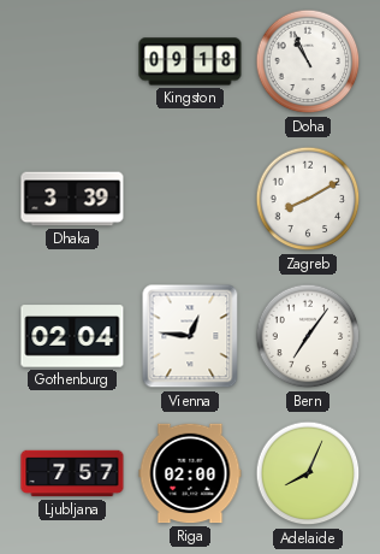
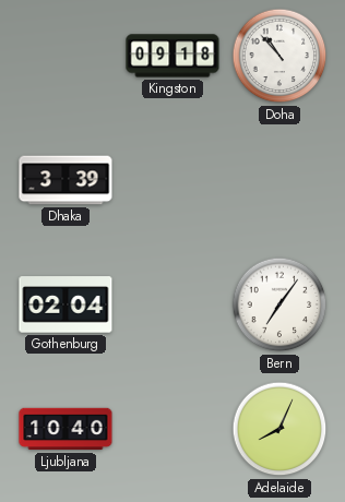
Doha: 10:56 -> 10:53
Zagreb: 8:10 -> none
Vienna: 12:46 -> none
Ljubljana: 7:57 -> 10:40
Riga: 02:00 -> none
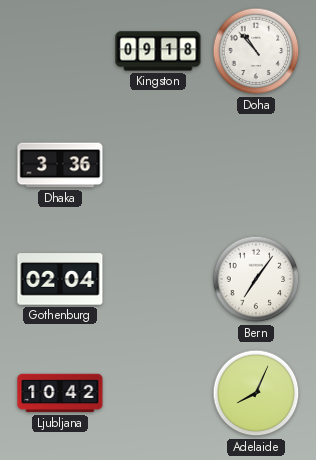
Dhaka: 3:39 -> 3:36
Ljubljana: 10:40 -> 10:42
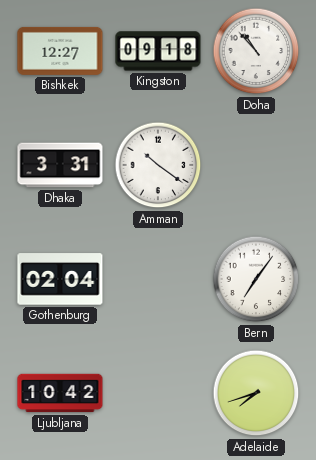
Bishkek: none -> 12:27
Dhaka: 3:36 -> 3:31
Amman: none -> 10:21
Adelaide: 8:04 -> 7:42
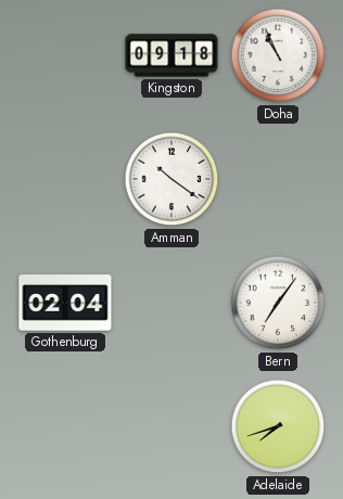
Bishkek: 12:27 -> none
Doha: 10:53 -> 10:56
Dhaka: 3:31 -> none
Ljubljana: 10:42 -> none
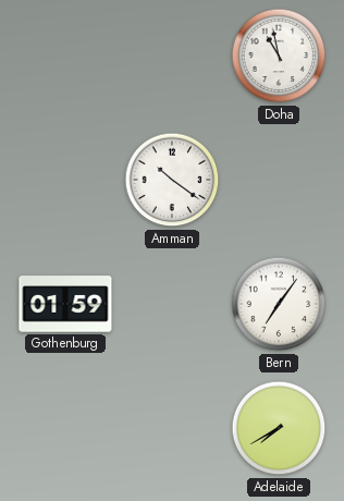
Kingston: 09:18 -> none
Doha: 10:56 -> 10:58
Gothenburg: 02:04 -> 01:59
Adelaide: 7:42 -> 7:40
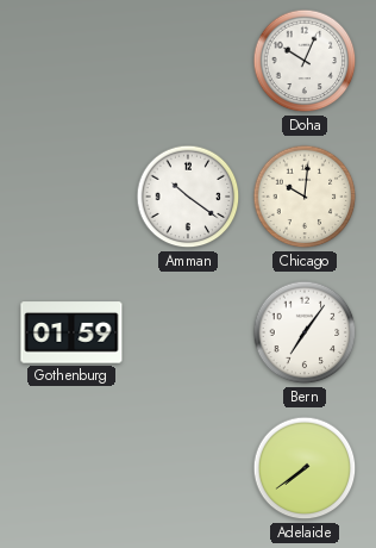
Doha: 10:58 -> 10:04
Chicago: none -> 10:01
Adelaide: 7:40 -> 7:39
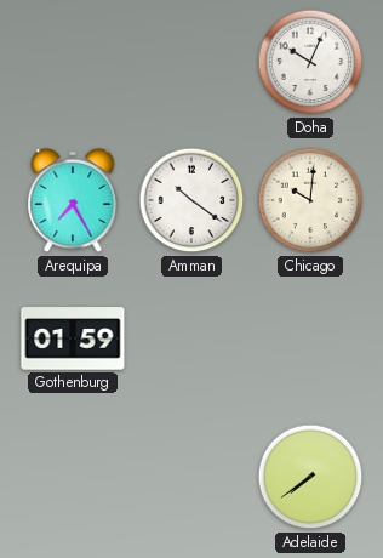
Arequipa: none -> 7:25
Bern: 7:06 -> none
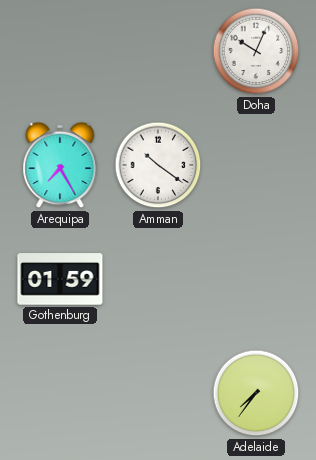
Chicago: 10:01 -> none
Adelaide: 7:39 -> 7:36
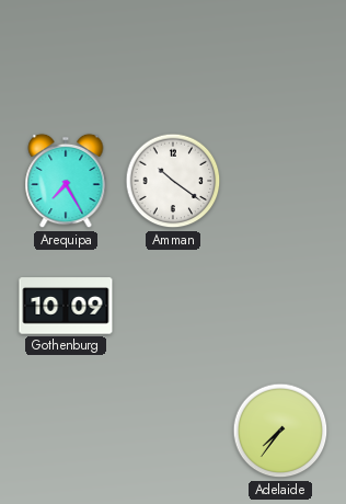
Doha: 10:04 -> none
Gothenburg: 01:59 -> 10:09
